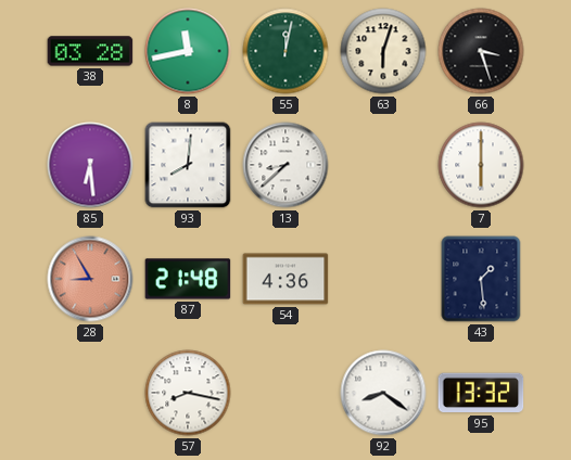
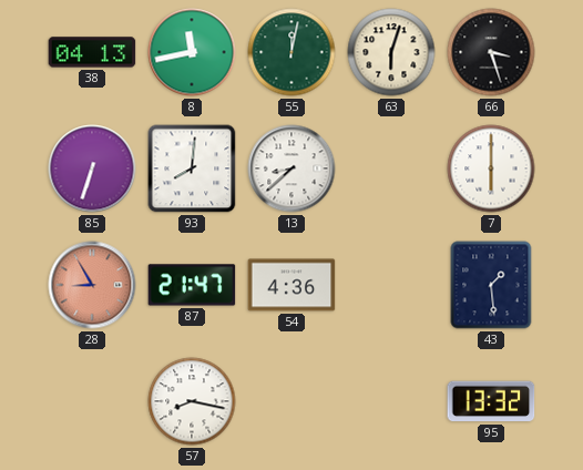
38: 03:28 -> 04:13
85: 6:29 -> 6:33
87: 21:48 -> 21:47
92: 8:21 -> none
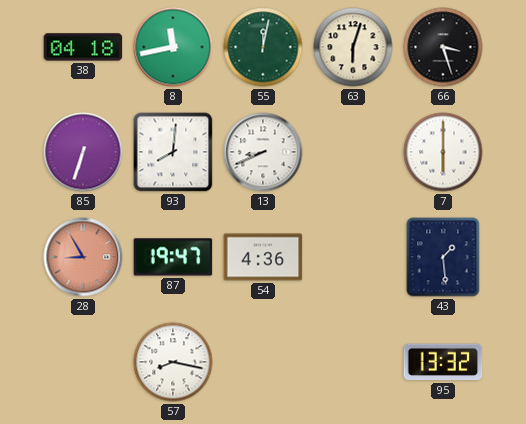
38: 04:13 -> 04:18
13: 8:38 -> 8:41
87: 21:47 -> 19:47
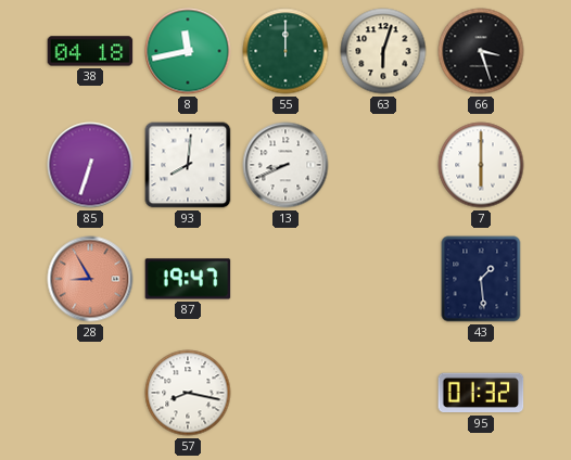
55: 12:02 -> 12:00
54: 4:36 -> none
95: 13:32 -> 01:32
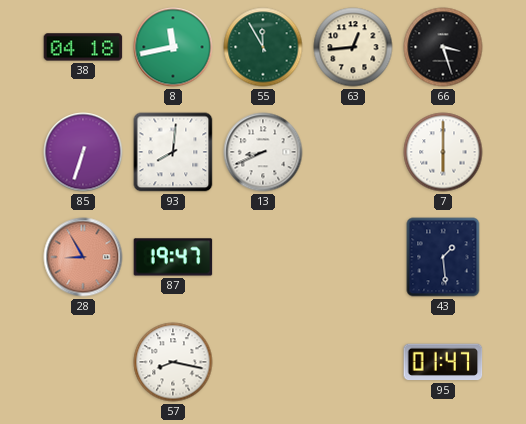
55: 12:00 -> 11:55
63: 6:03 -> 12:44
95: 01:32 -> 01:47
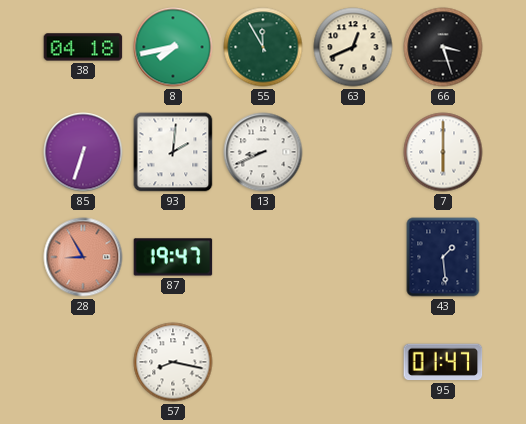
8: 11:43 -> 7:43
63: 12:44 -> 12:41
93: 8:01 -> 2:01
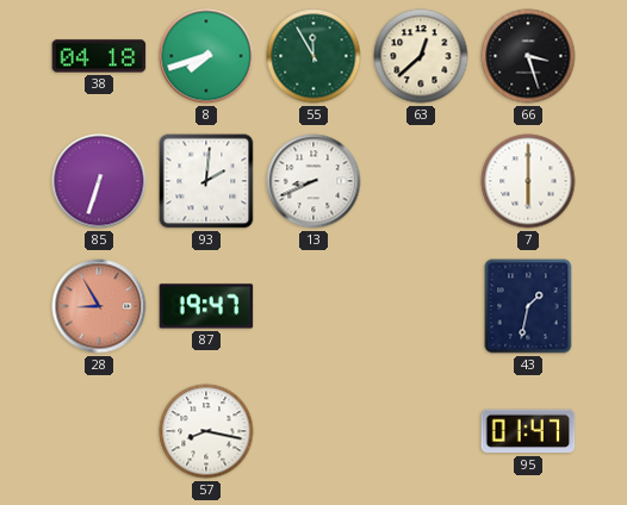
8: 7:43 -> 7:42
63: 12:41 -> 12:38
43: 1:29 -> 1:32
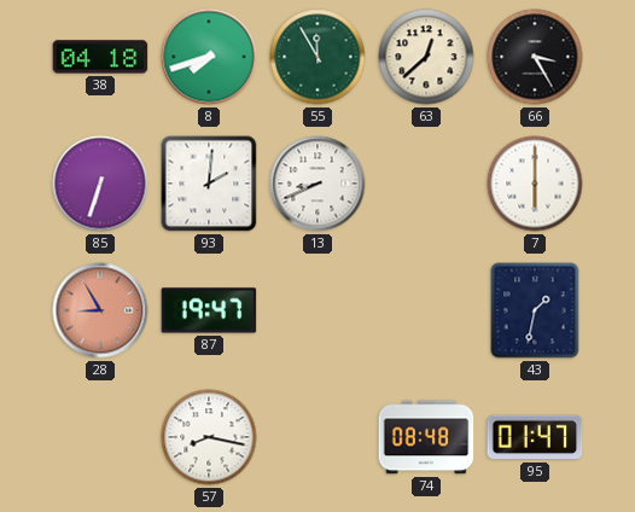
66: 3:27 -> 3:25
74: none -> 08:48
